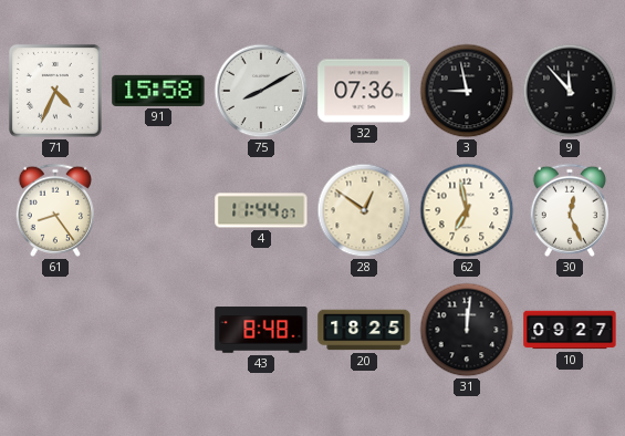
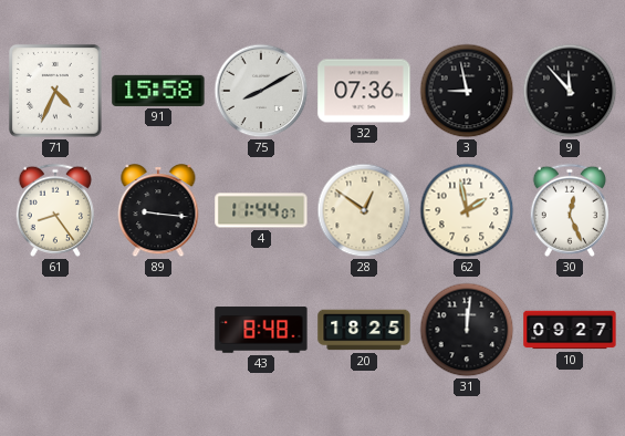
89: none -> 9:16
62: 6:58 -> 1:58
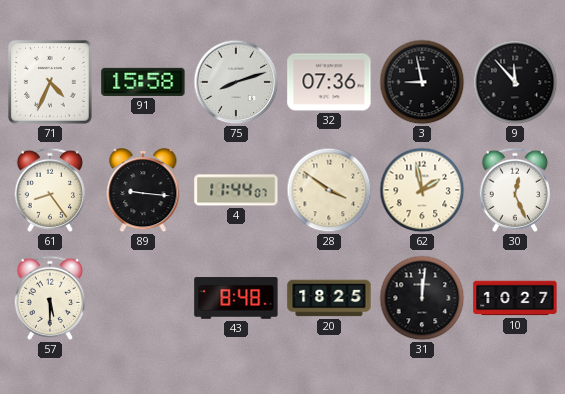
75: 8:10 -> 8:12
28: 12:51 -> 3:51
57: none -> 5:30
10: 09:27 -> 10:27
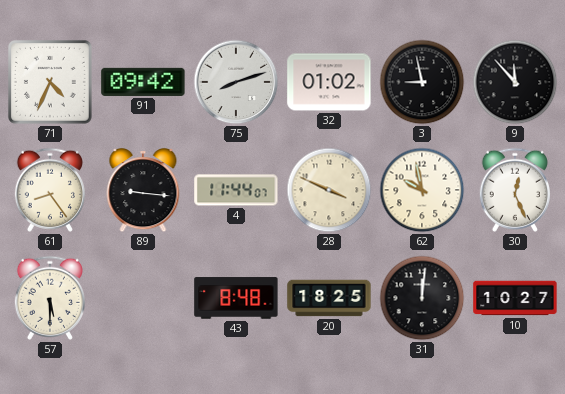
91: 15:58 -> 09:42
32: 07:36 -> 01:02
28: 3:51 -> 3:49
62: 1:58 -> 9:58
